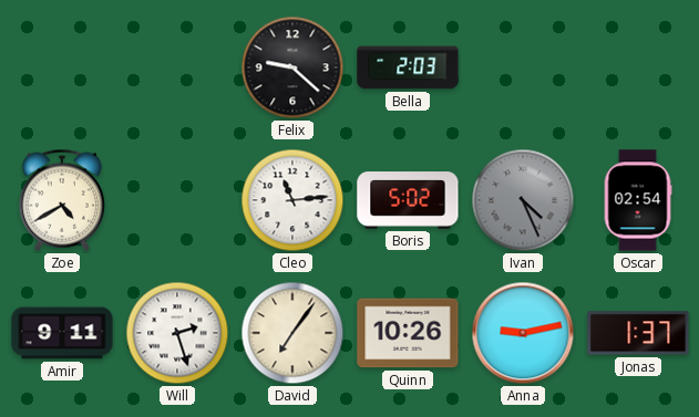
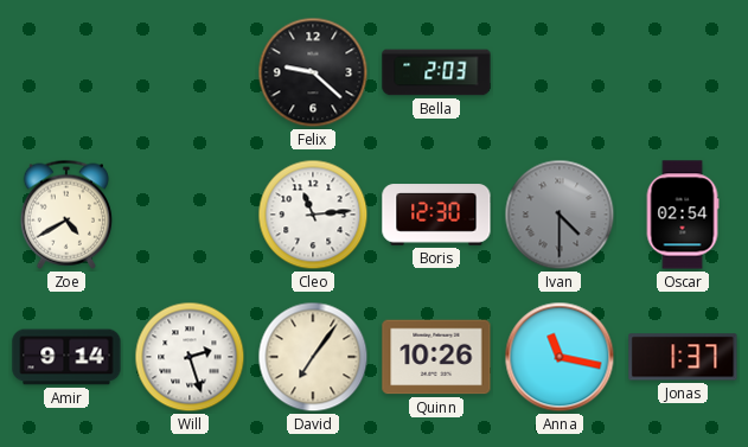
Boris: 5:02 -> 12:30
Ivan: 4:26 -> 4:30
Amir: 9:11 -> 9:14
Anna: 9:13 -> 11:17
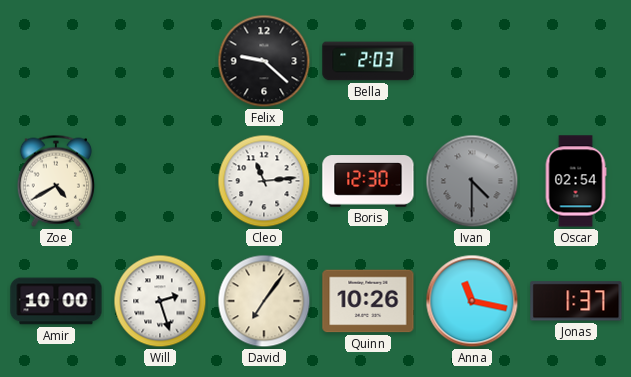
Amir: 9:14 -> 10:00
